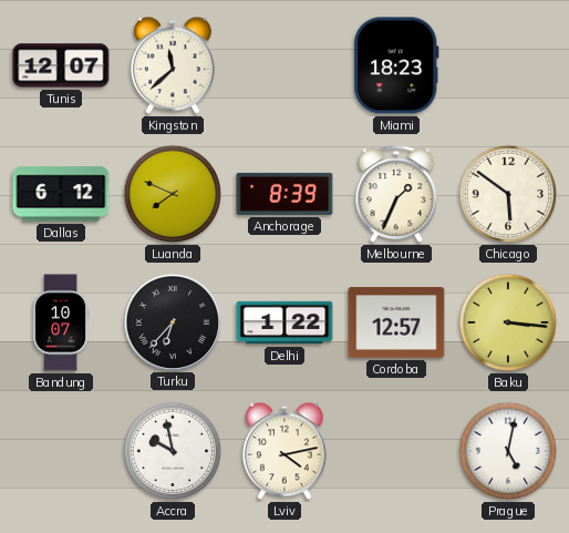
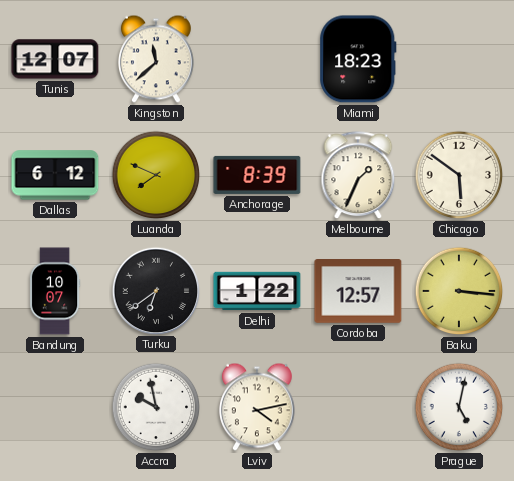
Turku: 6:37 -> 6:39
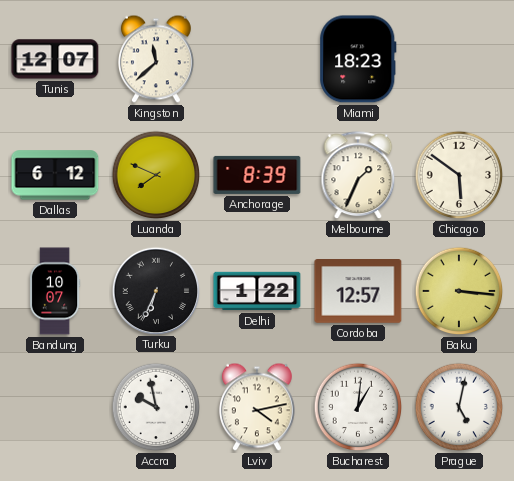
Turku: 6:39 -> 6:34
Bucharest: none -> 1:01
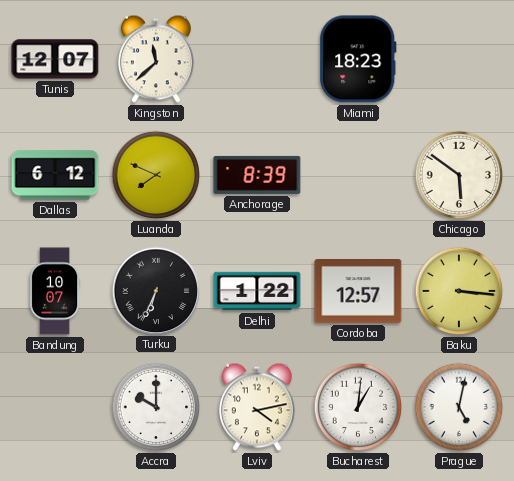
Melbourne: 1:34 -> none
Accra: 9:58 -> 10:00
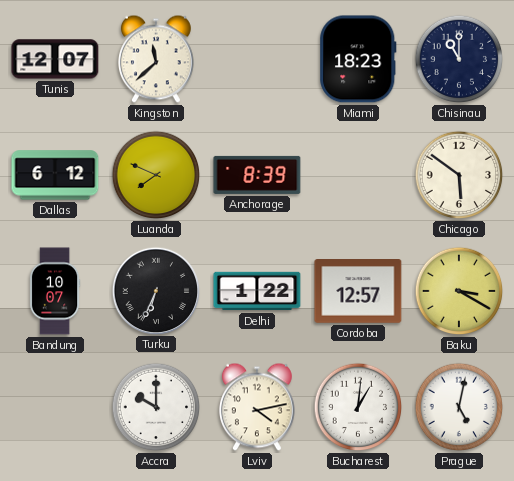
Chisinau: none -> 11:00
Baku: 3:16 -> 3:20
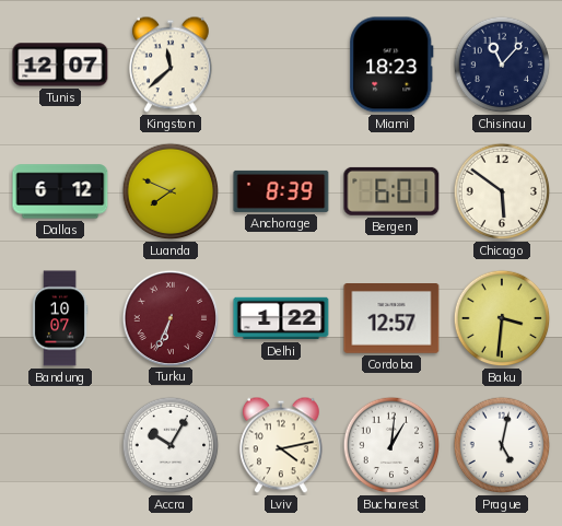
Chisinau: 11:00 -> 11:07
Bergen: none -> 6:01
Turku dial: black -> burgundy
Baku: 3:20 -> 3:31
Accra: 10:00 -> 10:05
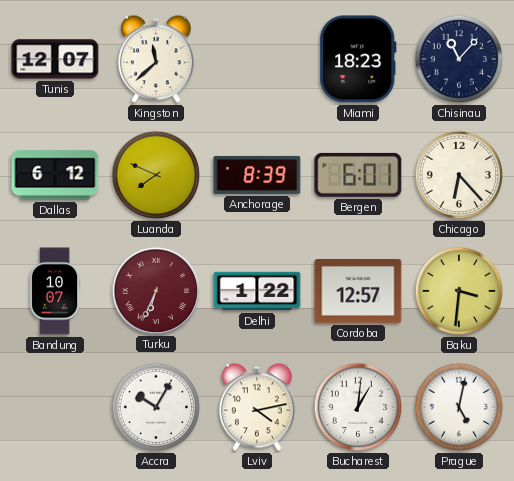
Chicago: 5:51 -> 6:23
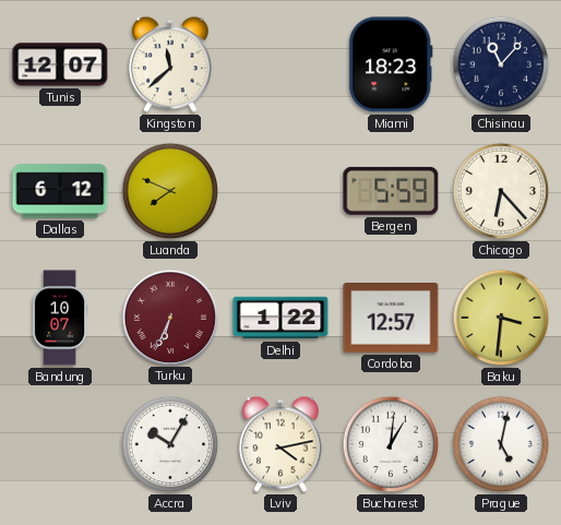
Anchorage: 8:39 -> none
Bergen: 6:01 -> 5:59
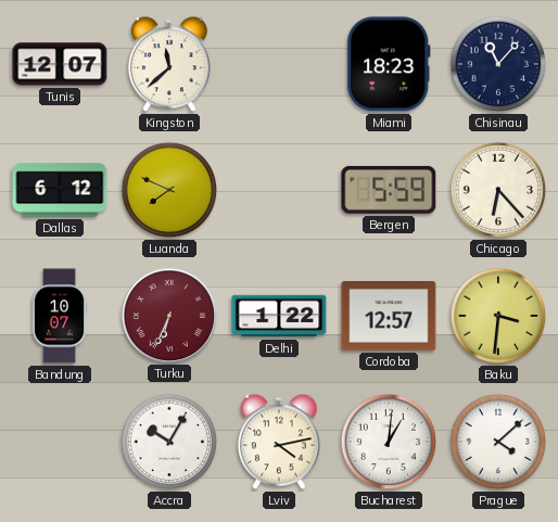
Prague: 5:02 -> 4:08
